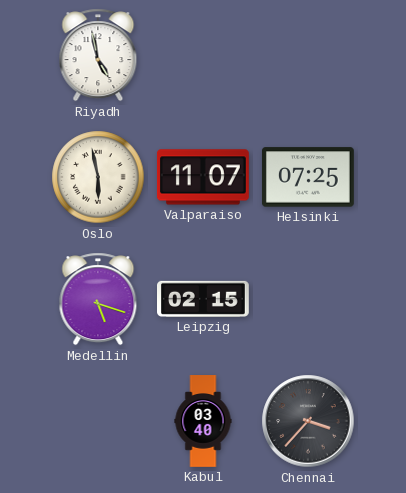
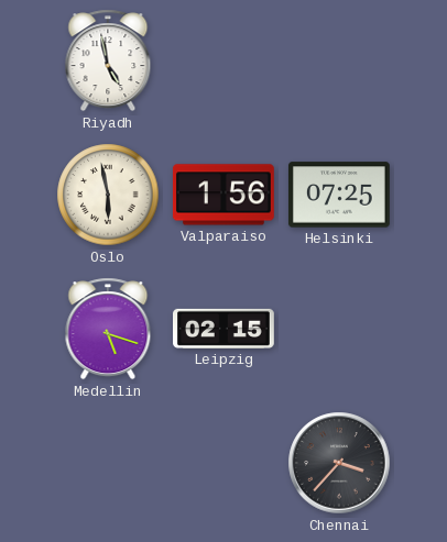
Valparaiso: 11:07 -> 1:56
Kabul: 03:40 -> none
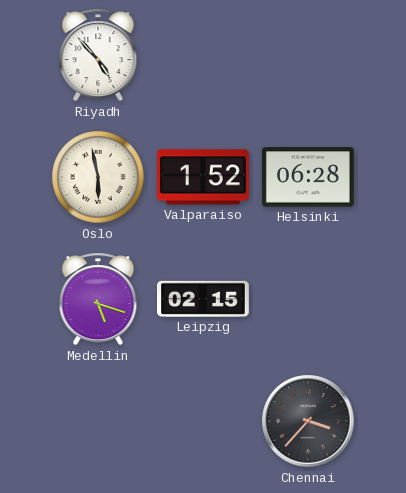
Riyadh: 4:58 -> 4:53
Valparaiso: 1:56 -> 1:52
Helsinki: 07:25 -> 06:28
